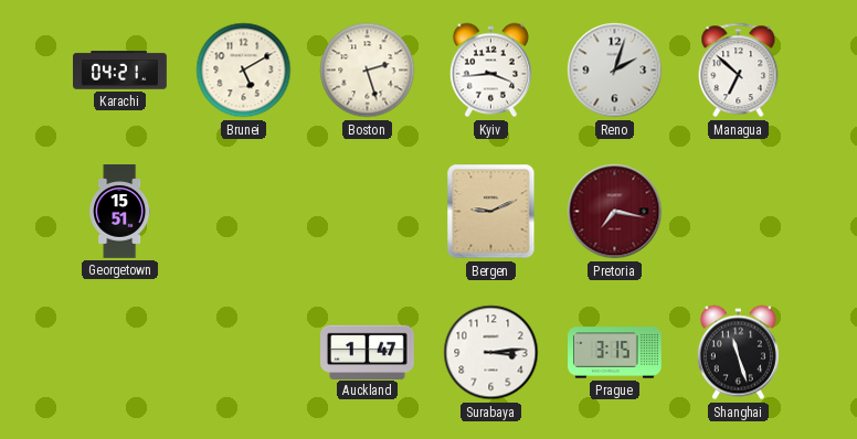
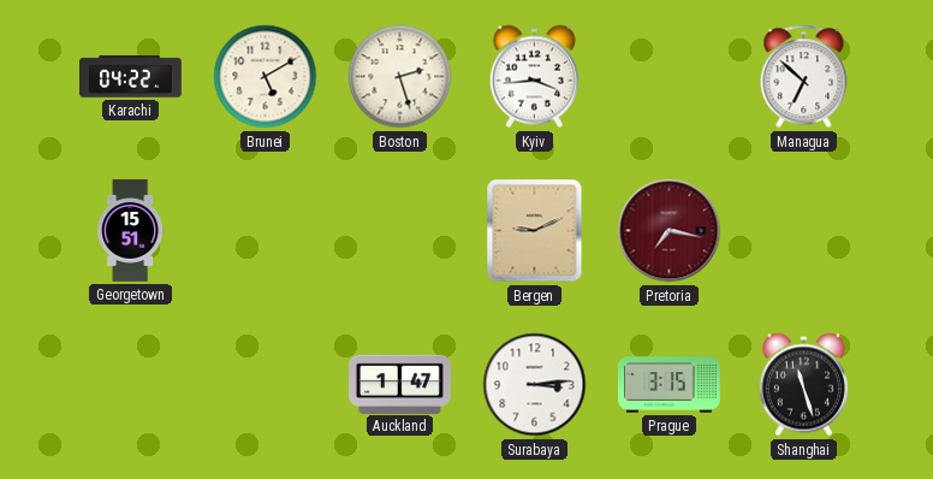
Karachi: 04:21 -> 04:22
Reno: 2:03 -> none
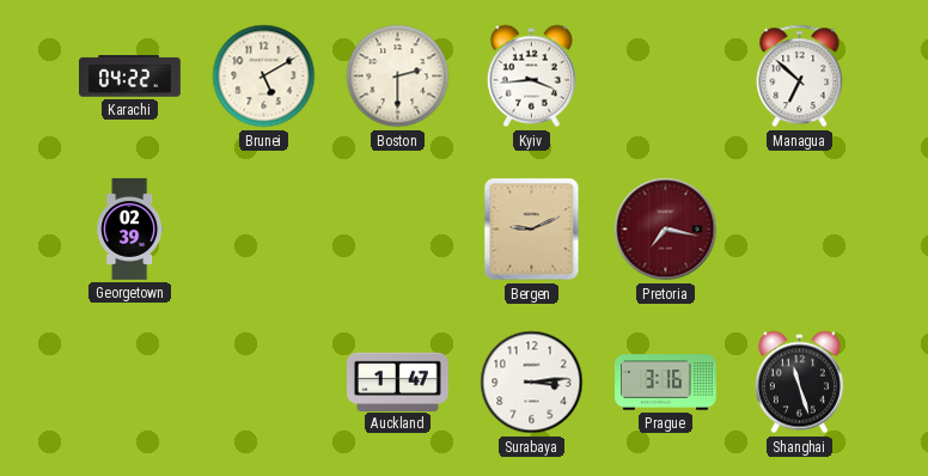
Boston: 2:27 -> 2:30
Georgetown: 15:51 -> 02:39
Prague: 3:15 -> 3:16
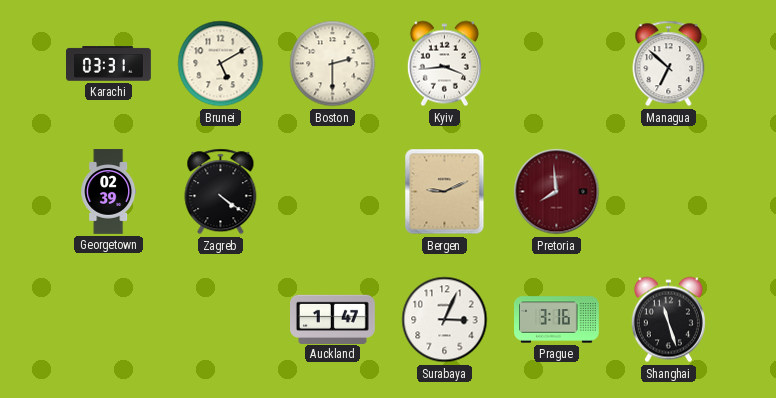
Karachi: 04:22 -> 03:31
Zagreb: none -> 4:21
Pretoria: 7:17 -> 7:59
Surabaya: 3:14 -> 3:04
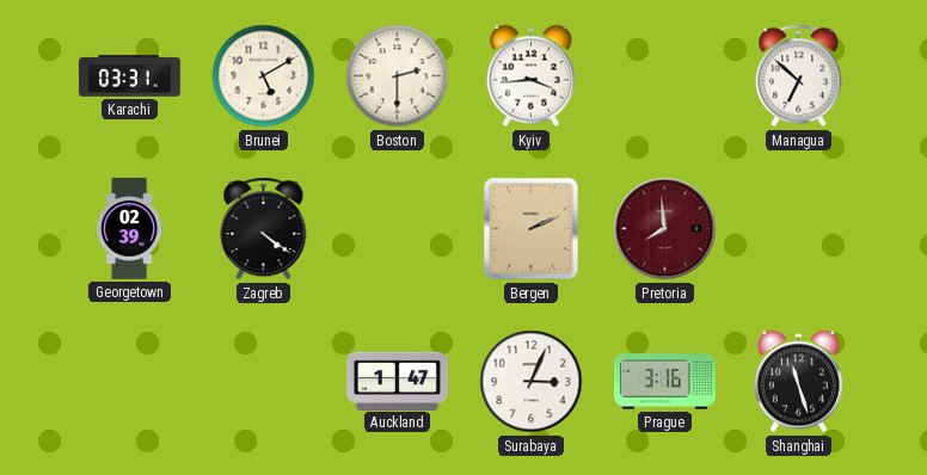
Bergen: 9:11 -> 2:11
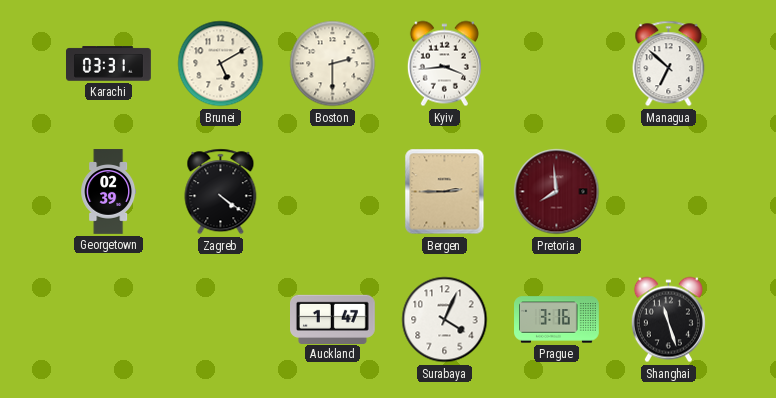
Bergen: 2:11 -> 2:45
Surabaya: 3:04 -> 4:04
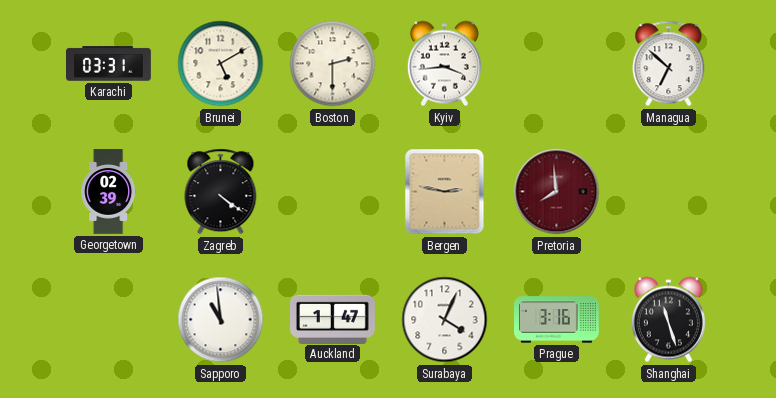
Bergen: 2:45 -> 2:47
Sapporo: none -> 10:59
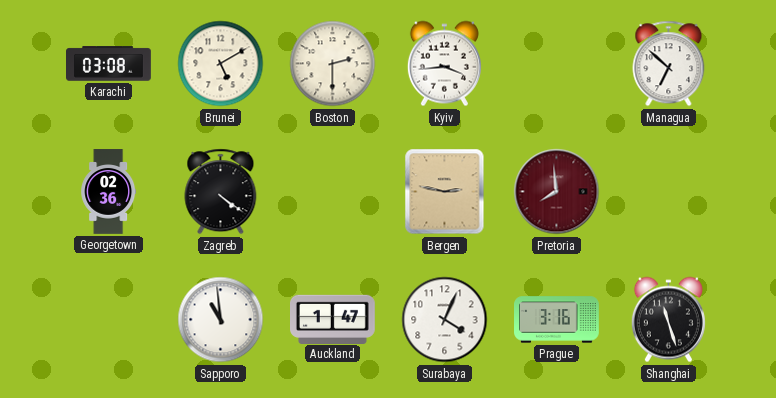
Karachi: 03:31 -> 03:08
Georgetown: 02:39 -> 02:36
